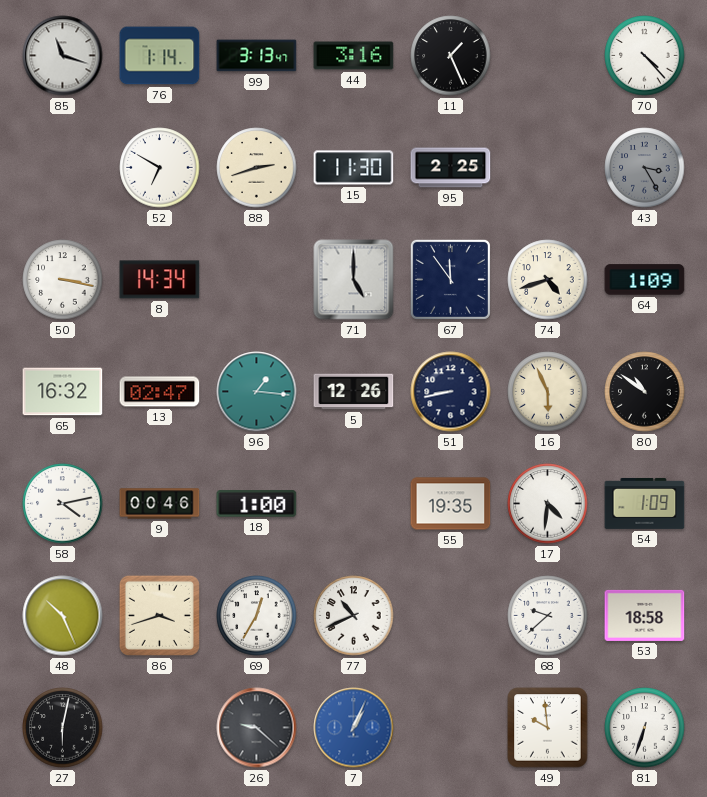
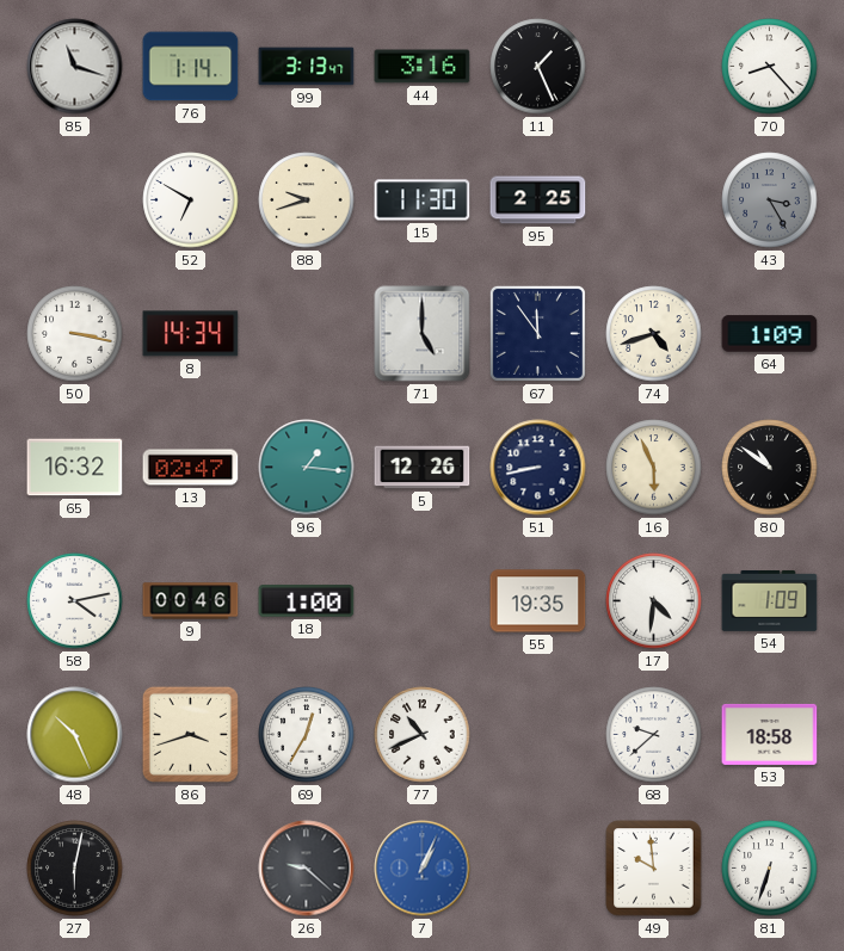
70: 4:23 -> 8:23
88: 2:42 -> 9:42
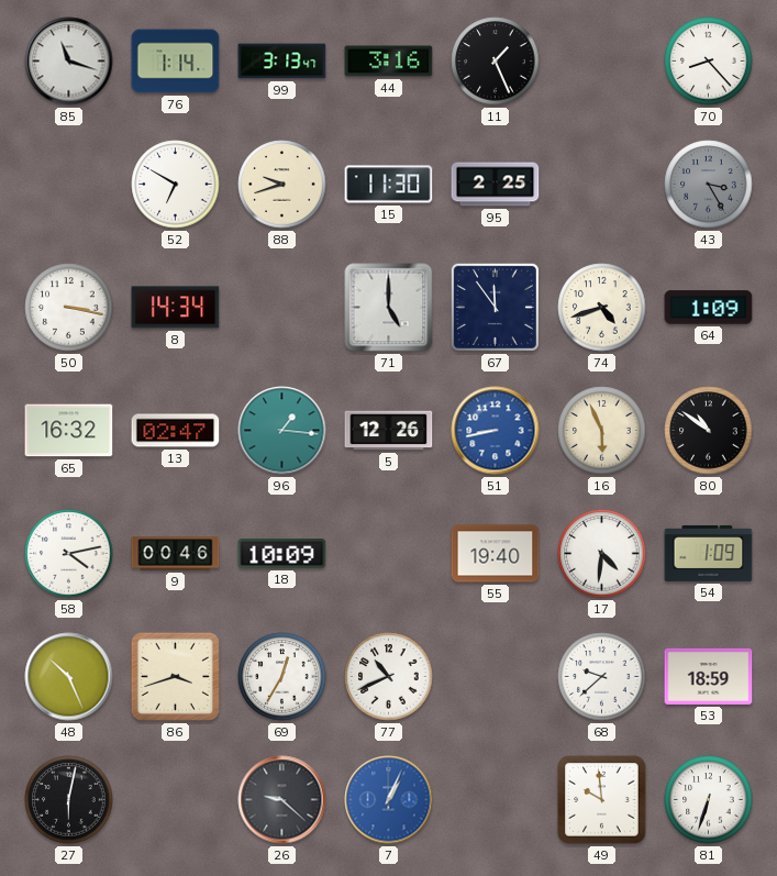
51 dial: navy -> blue
18: 1:00 -> 10:09
55: 19:35 -> 19:40
53: 18:58 -> 18:59
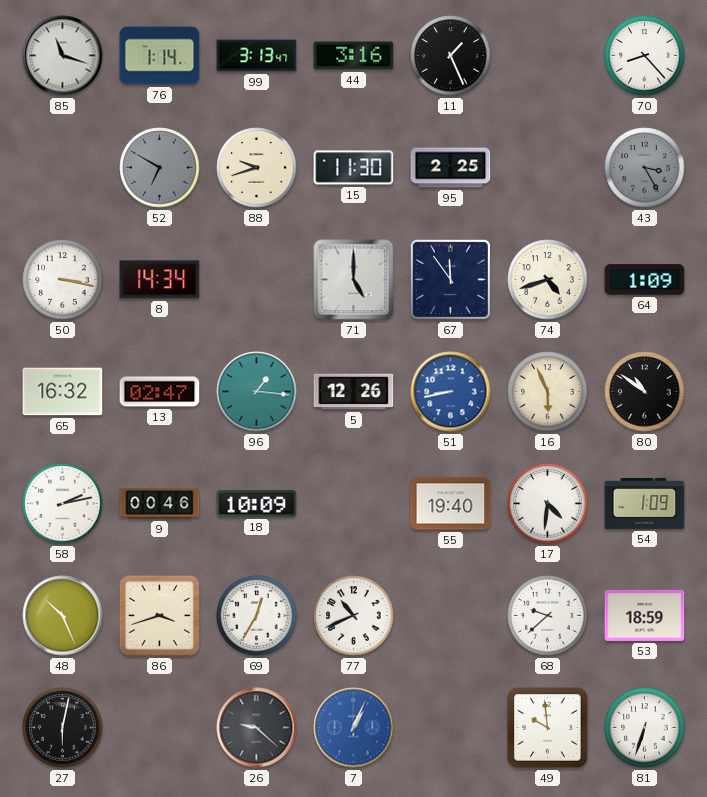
52 dial: white -> grey
58: 4:13 -> 2:13
